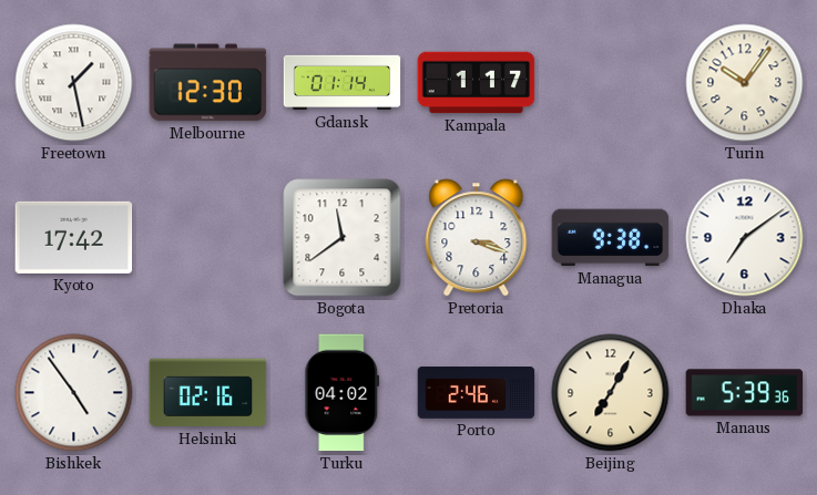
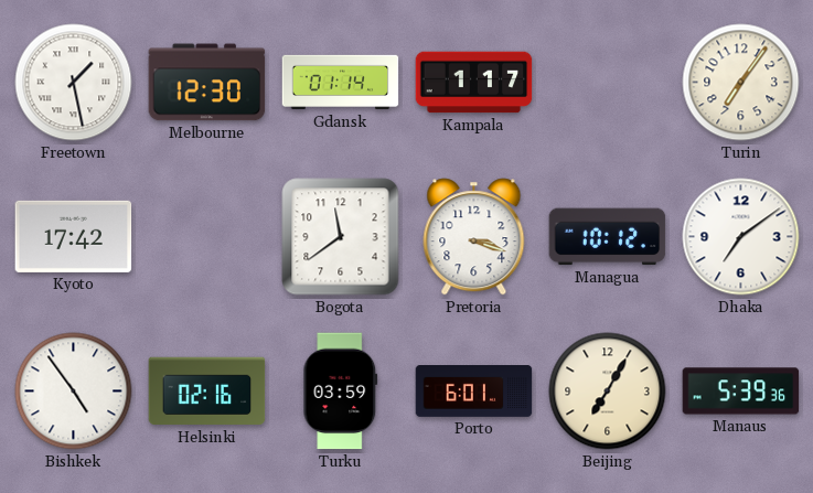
Turin: 10:06 -> 7:06
Managua: 9:38 -> 10:12
Turku: 04:02 -> 03:59
Porto: 2:46 -> 6:01
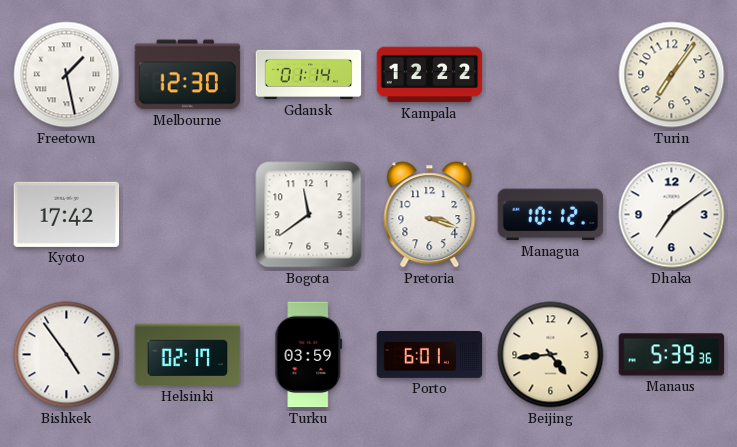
Kampala: 1:17 -> 12:22
Helsinki: 02:16 -> 02:17
Beijing: 7:05 -> 4:44
